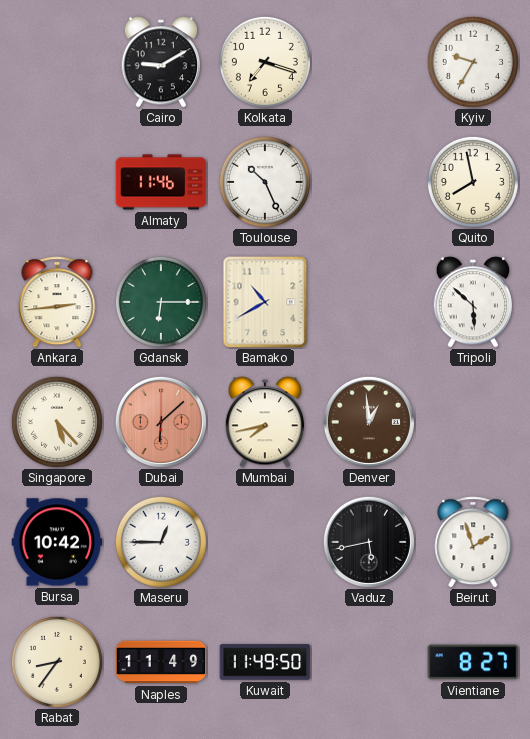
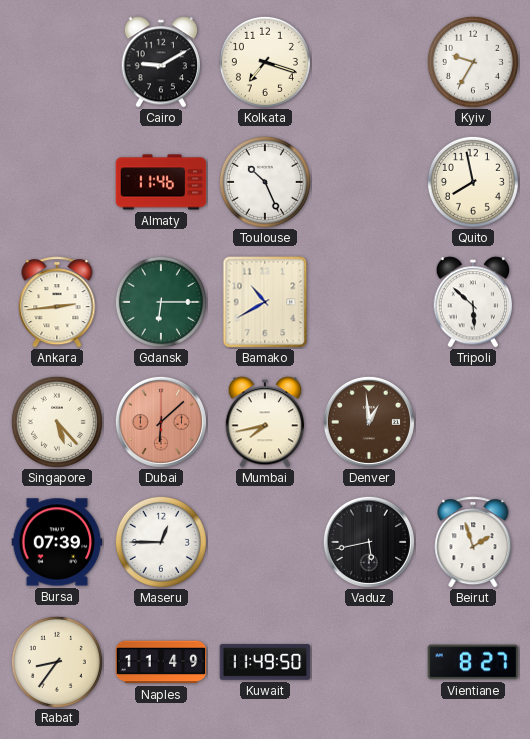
Bursa: 10:42 -> 07:39
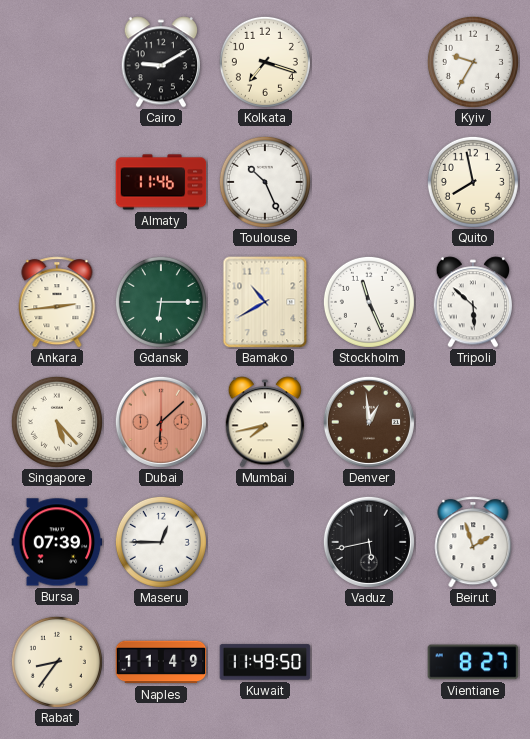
Stockholm: none -> 11:26
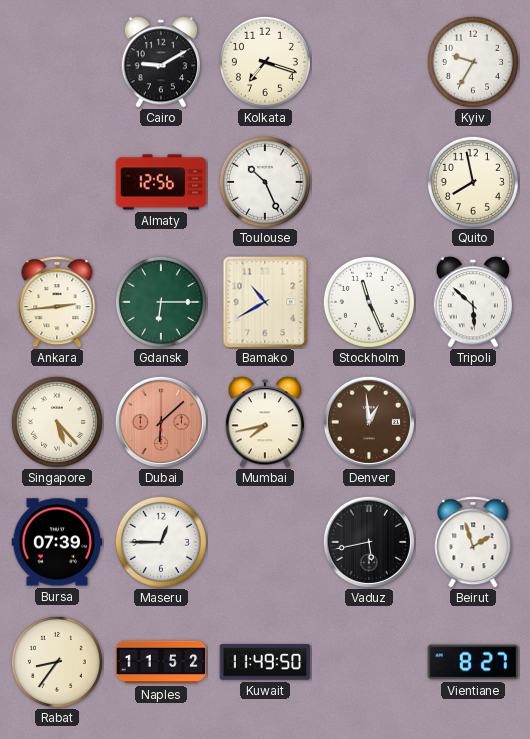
Almaty: 11:46 -> 12:56
Naples: 11:49 -> 11:52
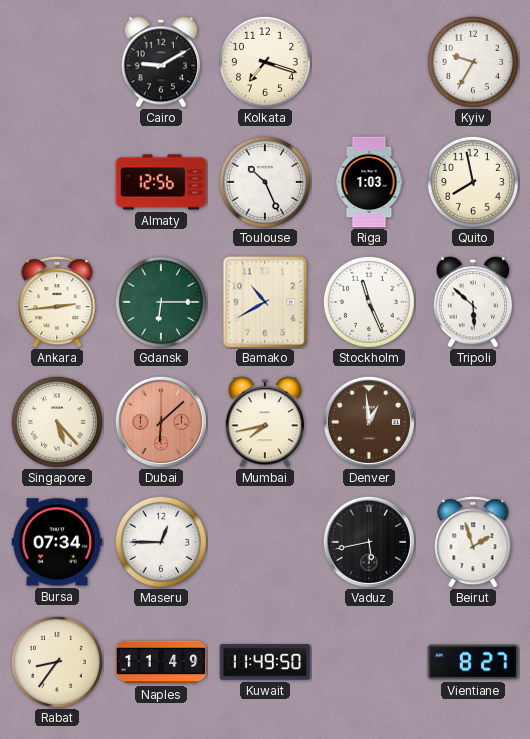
Riga: none -> 1:03
Bursa: 07:39 -> 07:34
Naples: 11:52 -> 11:49
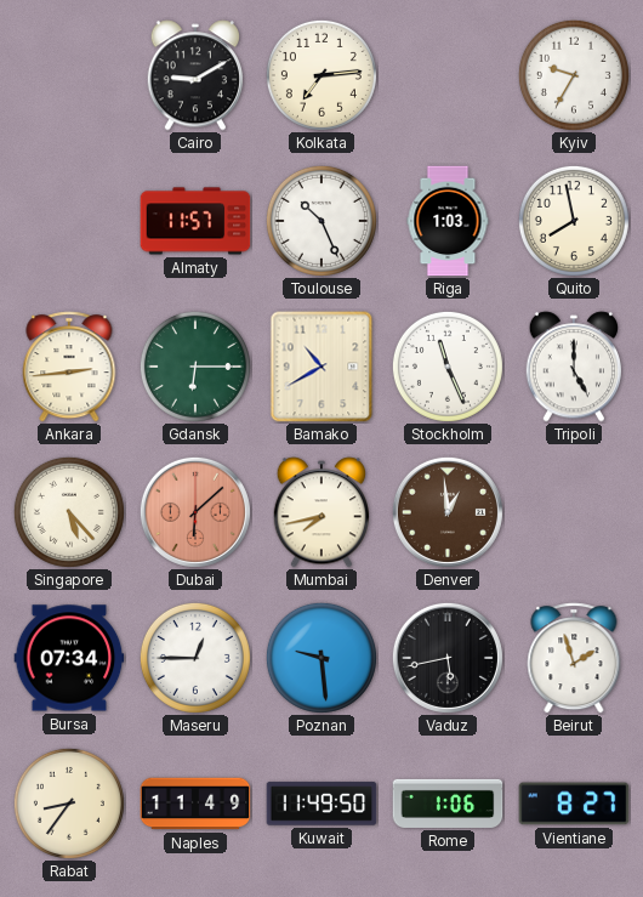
Kolkata: 7:18 -> 7:14
Almaty: 12:56 -> 11:57
Tripoli: 5:52 -> 5:00
Poznan: none -> 9:29
Rome: none -> 1:06
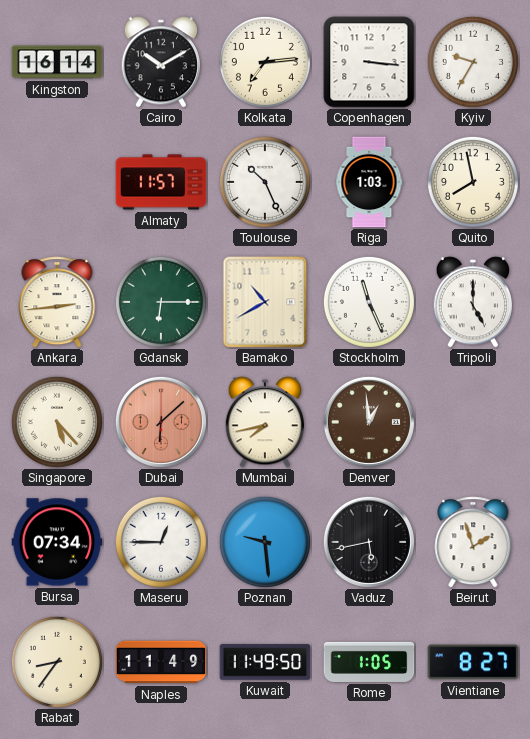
Kingston: none -> 16:14
Cairo: 9:10 -> 10:10
Copenhagen: none -> 3:16
Rome: 1:06 -> 1:05
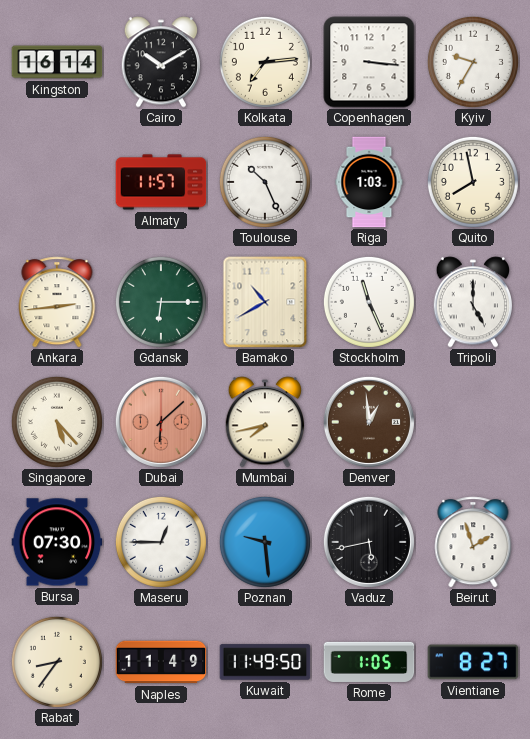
Bursa: 07:34 -> 07:30
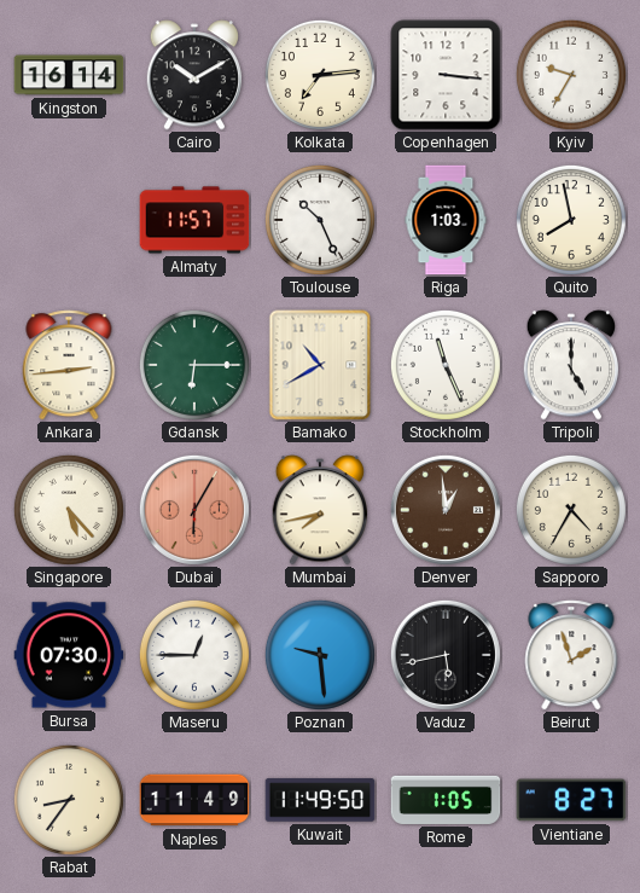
Dubai: 6:08 -> 6:05
Sapporo: none -> 4:35
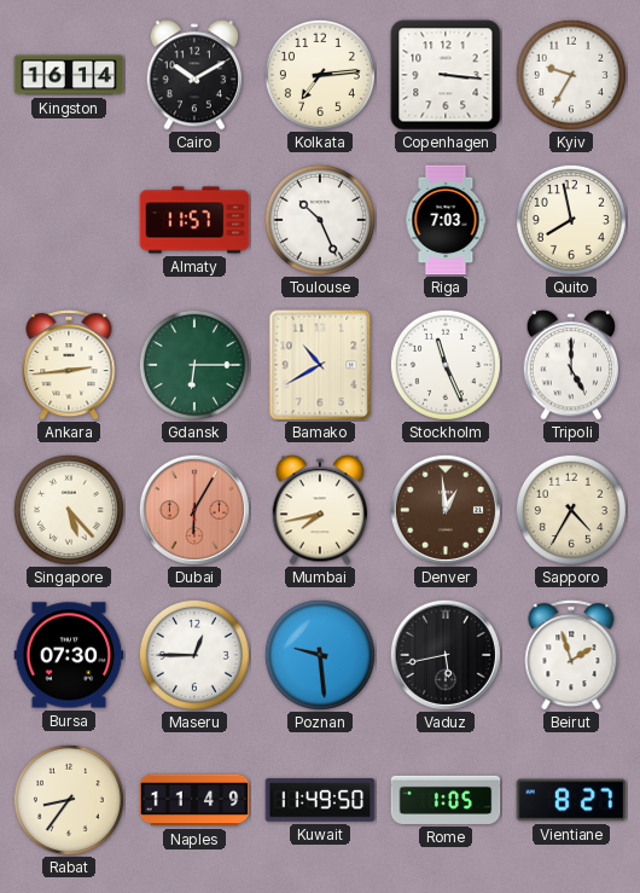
Riga: 1:03 -> 7:03
